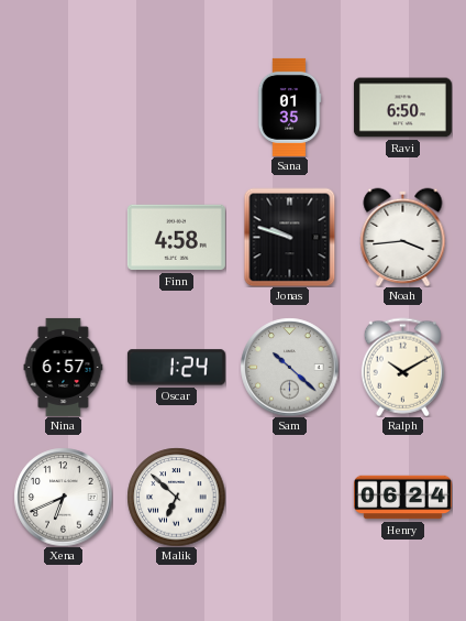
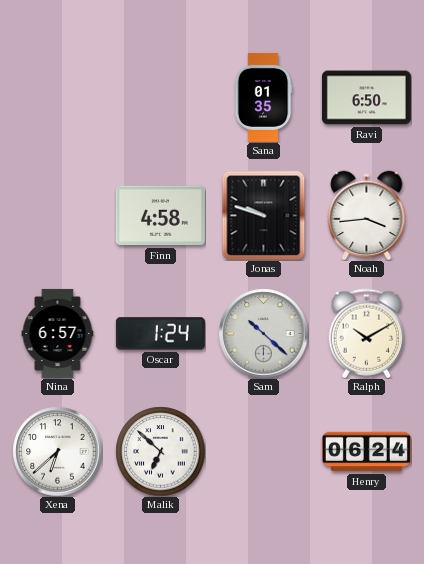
Xena: 6:41 -> 6:38
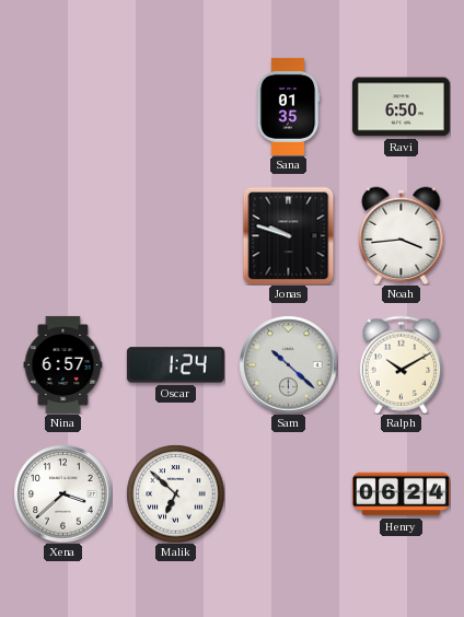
Finn: 4:58 -> none
Xena: 6:38 -> 3:38
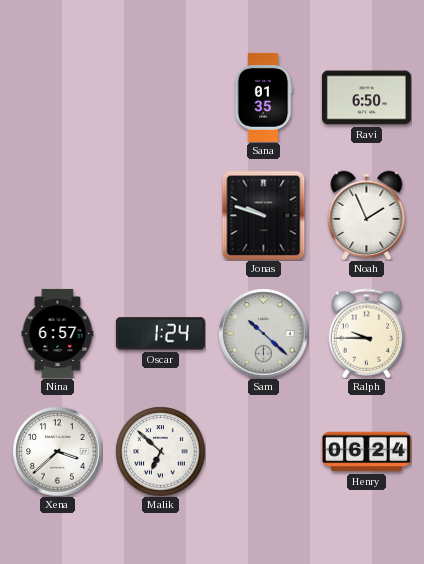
Noah: 3:44 -> 1:56
Ralph: 10:10 -> 9:45
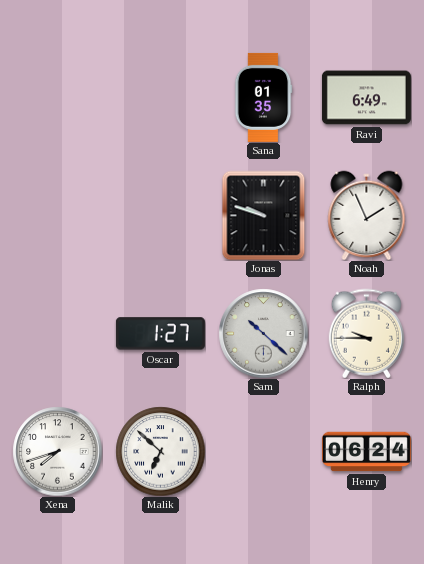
Ravi: 6:50 -> 6:49
Nina: 6:57 -> none
Oscar: 1:24 -> 1:27
Xena: 3:38 -> 7:42
